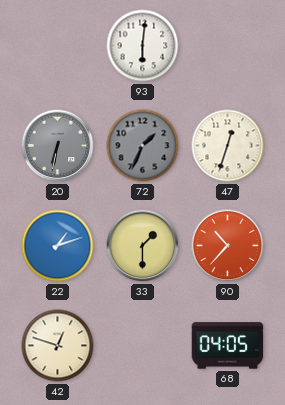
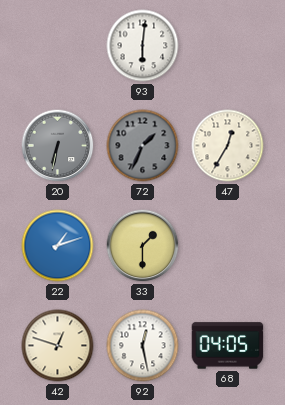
47: 12:33 -> 12:35
90: 10:37 -> none
92: none -> 12:28
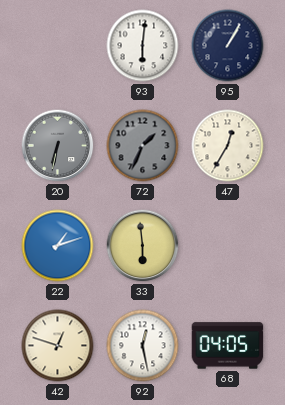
95: none -> 1:05
33: 1:30 -> 5:59
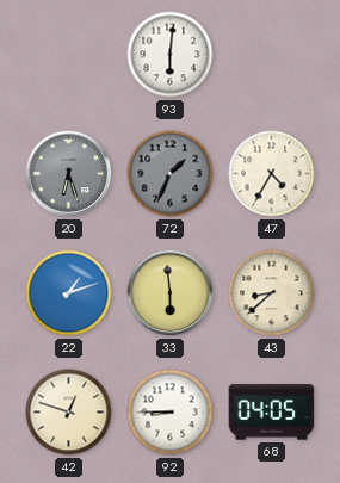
95: 1:05 -> none
20: 6:32 -> 6:27
47: 12:35 -> 4:35
43: none -> 8:38
92: 12:28 -> 8:45
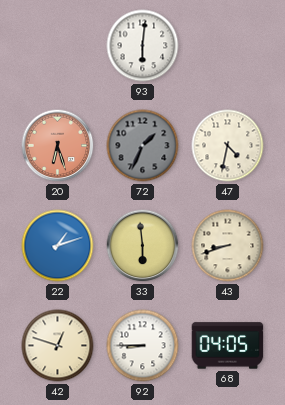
20 dial: grey -> salmon
47: 4:35 -> 4:32
43: 8:38 -> 8:42
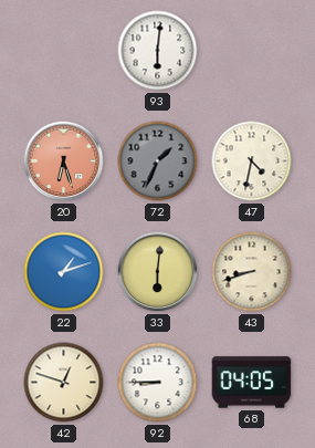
33: 5:59 -> 6:01
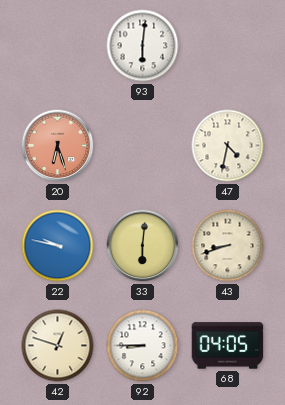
72: 1:34 -> none
22: 1:12 -> 9:47
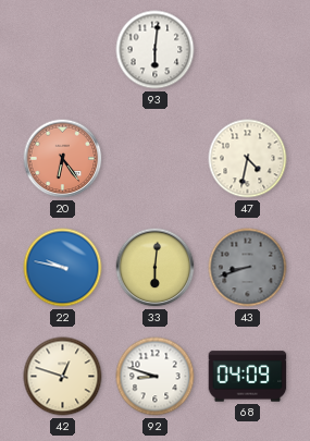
20: 6:27 -> 6:24
43 dial: cream -> grey
92: 8:45 -> 8:48
68: 04:05 -> 04:09
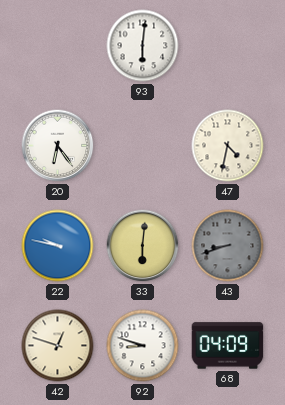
20 dial: salmon -> white
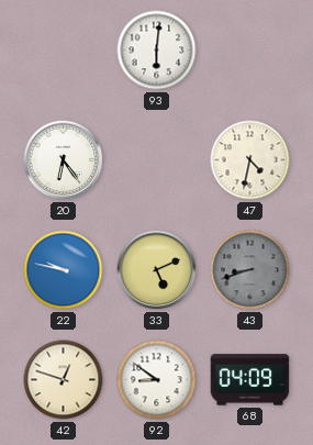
33: 6:01 -> 5:11
92: 8:48 -> 8:51
